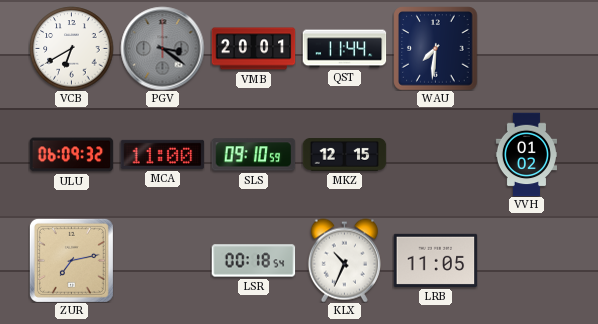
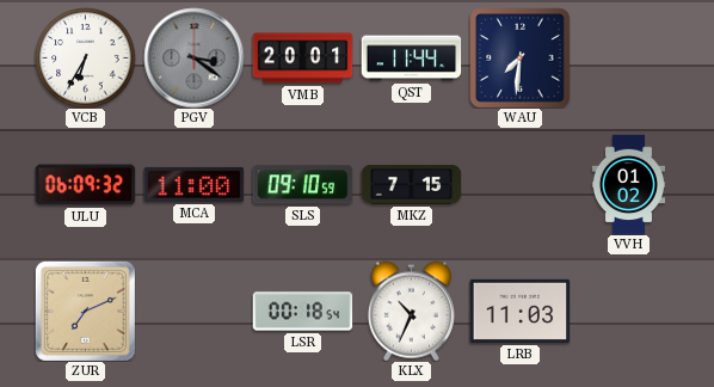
VCB: 6:40 -> 6:35
MKZ: 12:15 -> 7:15
ZUR: 7:13 -> 7:11
LRB: 11:05 -> 11:03
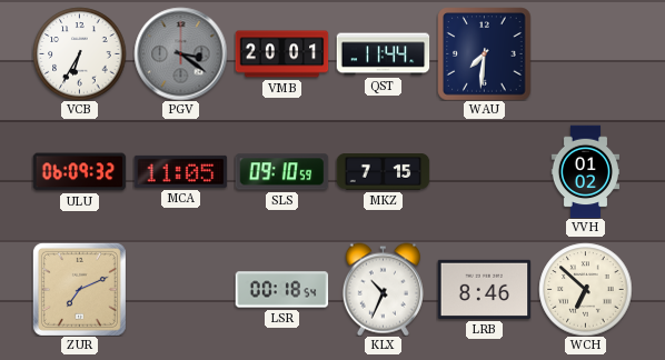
MCA: 11:00 -> 11:05
LRB: 11:03 -> 8:46
WCH: none -> 6:52
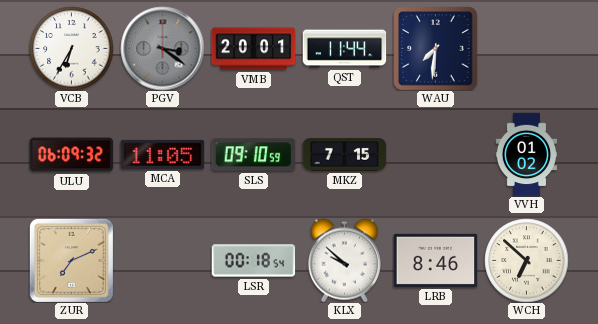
KLX: 10:34 -> 9:52
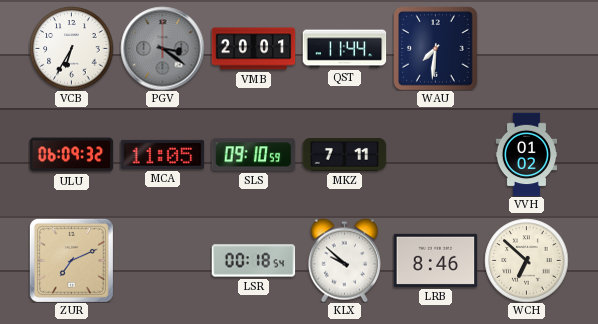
MKZ: 7:15 -> 7:11
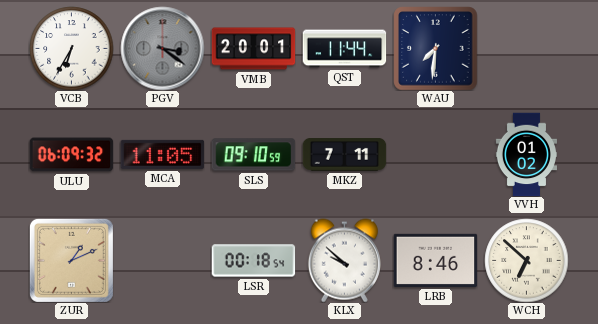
ZUR: 7:11 -> 1:11
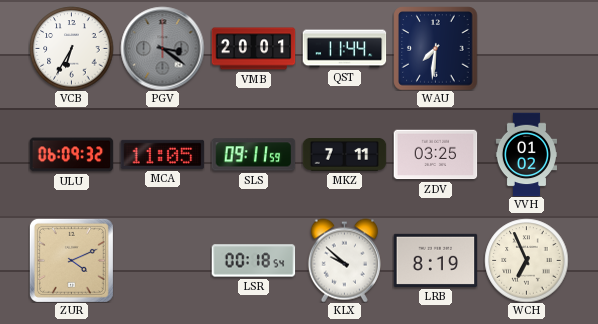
SLS: 09:10 -> 09:11
ZDV: none -> 03:25
ZUR: 1:11 -> 4:11
LRB: 8:46 -> 8:19
WCH: 6:52 -> 6:56
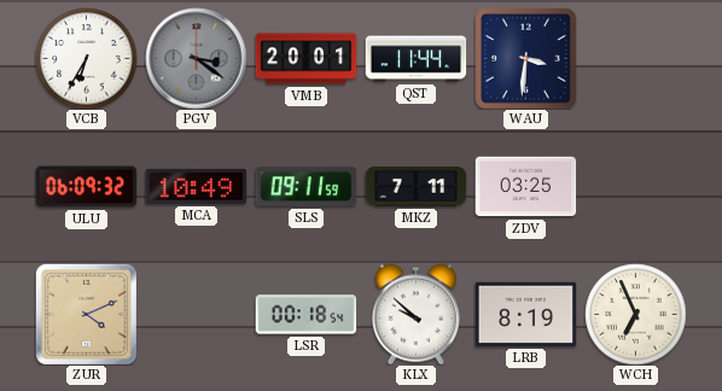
WAU: 7:31 -> 3:31
MCA: 11:05 -> 10:49
VVH: 01:02 -> none
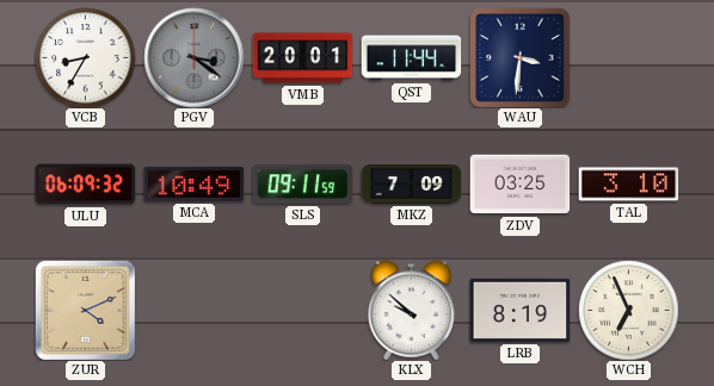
VCB: 6:35 -> 8:35
MKZ: 7:11 -> 7:09
TAL: none -> 3:10
LSR: 00:18 -> none
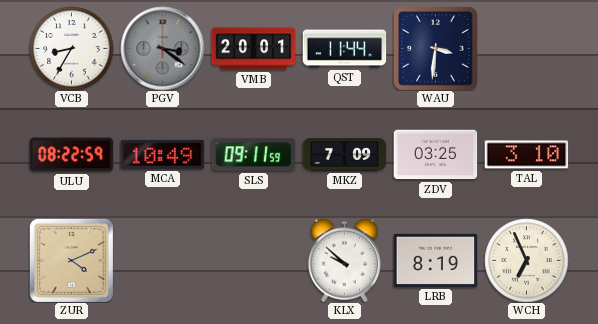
ULU: 06:09 -> 08:22
